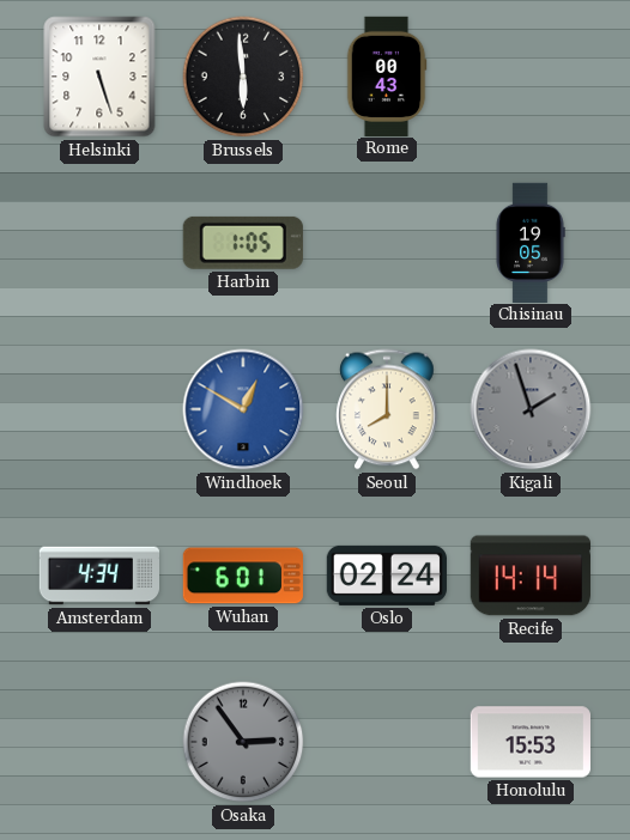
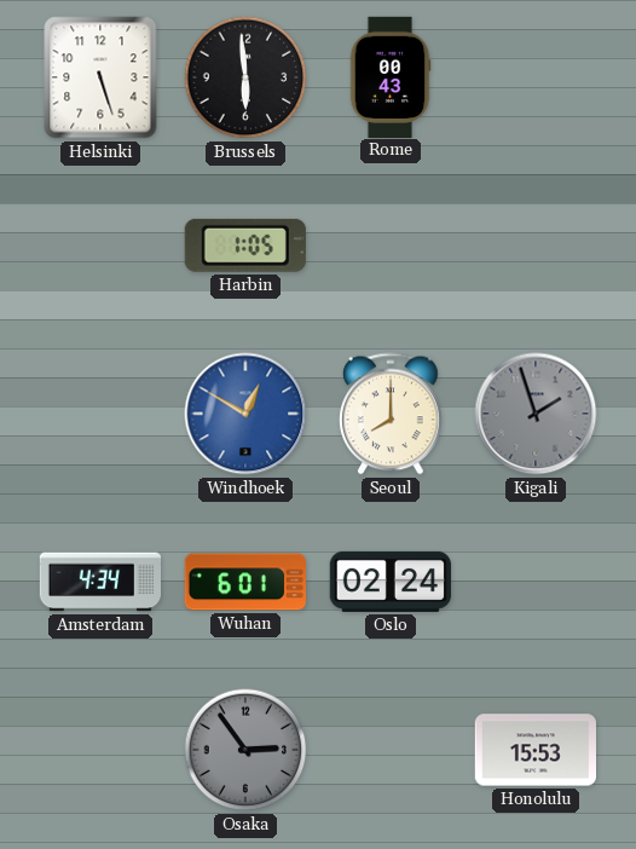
Chisinau: 19:05 -> none
Recife: 14:14 -> none
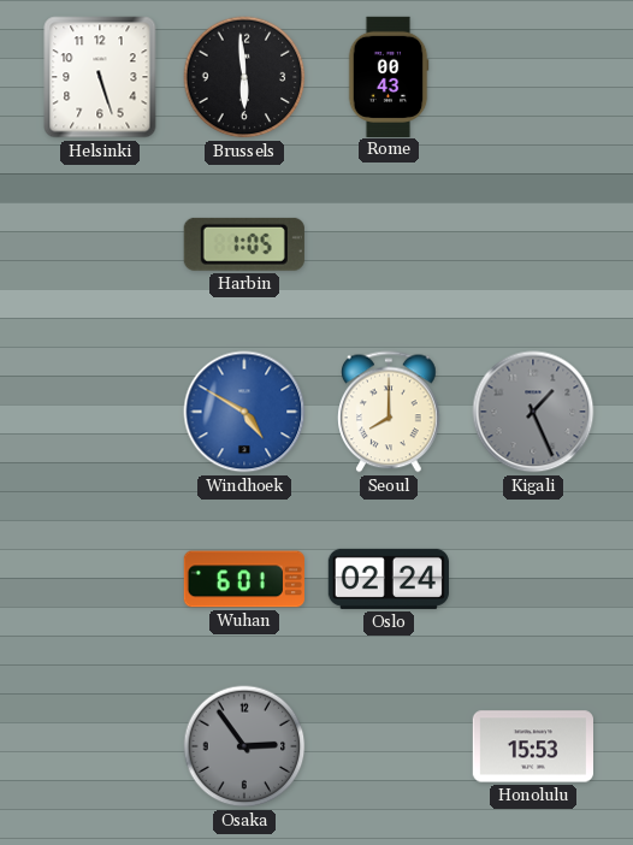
Windhoek: 12:50 -> 4:50
Kigali: 1:57 -> 1:26
Amsterdam: 4:34 -> none
